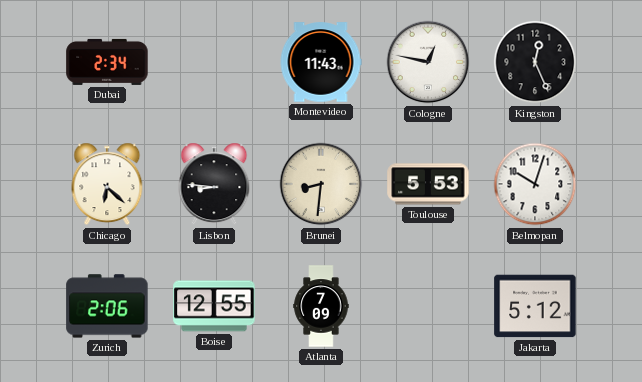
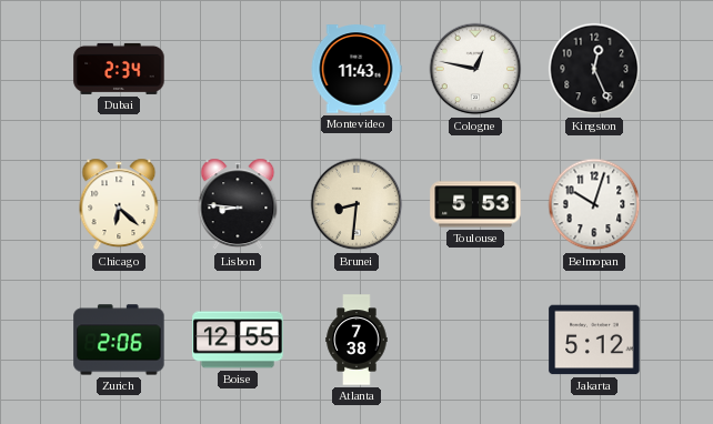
Atlanta: 7:09 -> 7:38
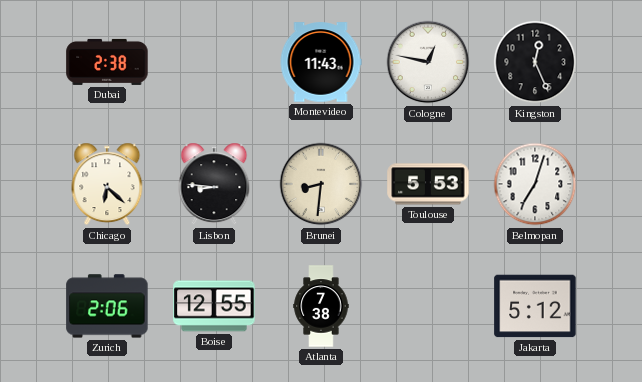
Dubai: 2:34 -> 2:38
Belmopan: 10:03 -> 7:03
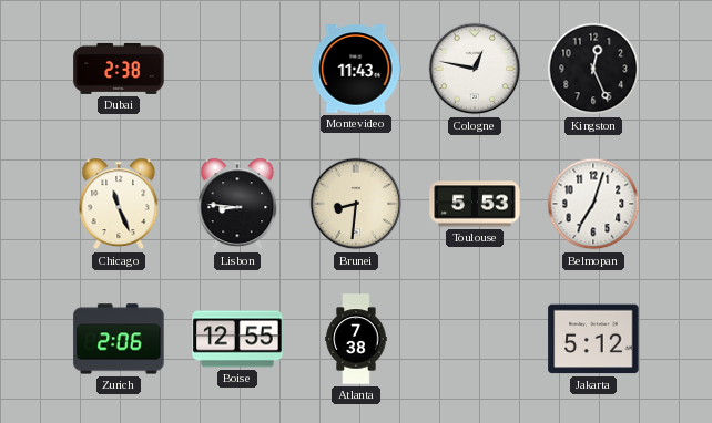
Chicago: 6:22 -> 11:26
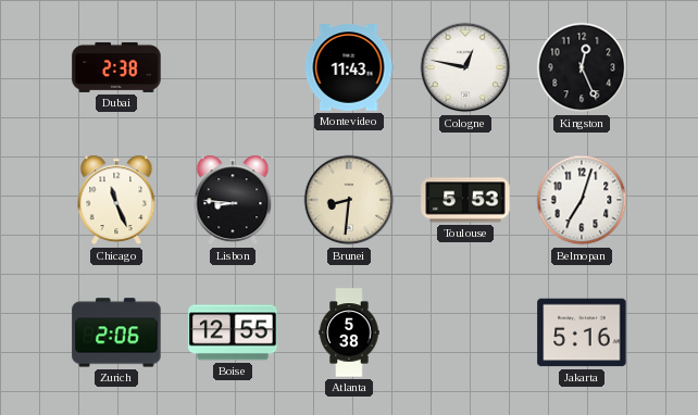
Atlanta: 7:38 -> 5:38
Jakarta: 5:12 -> 5:16
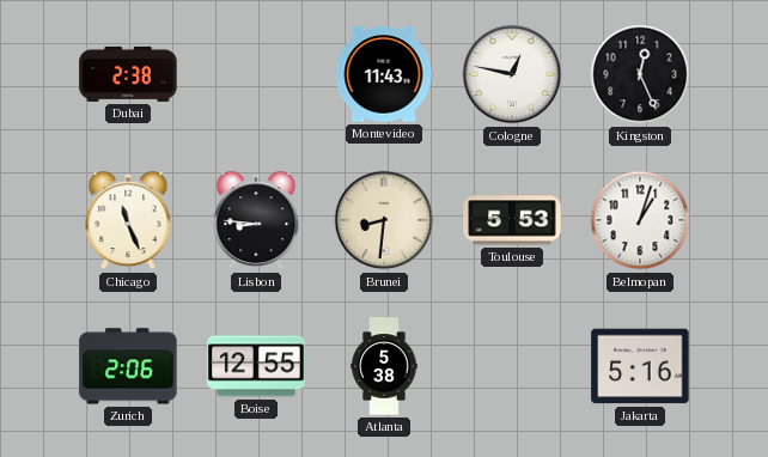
Belmopan: 7:03 -> 1:03
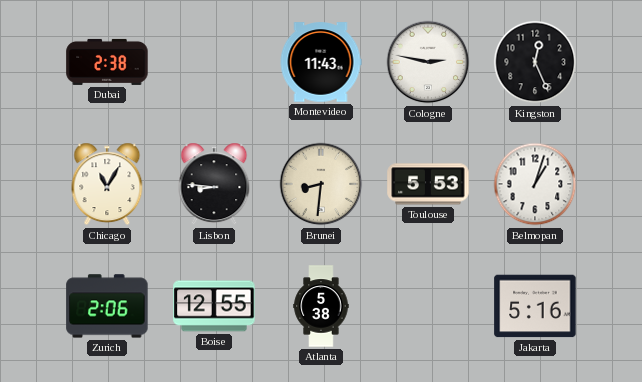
Cologne: 12:47 -> 2:47
Chicago: 11:26 -> 11:05
